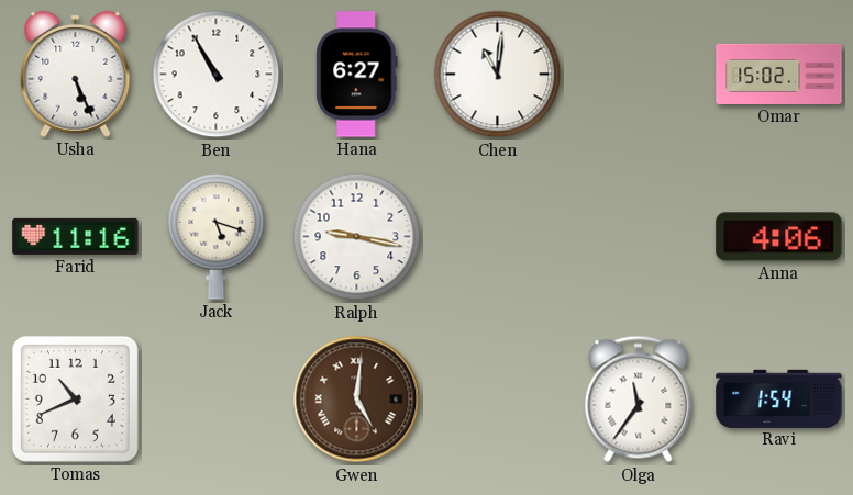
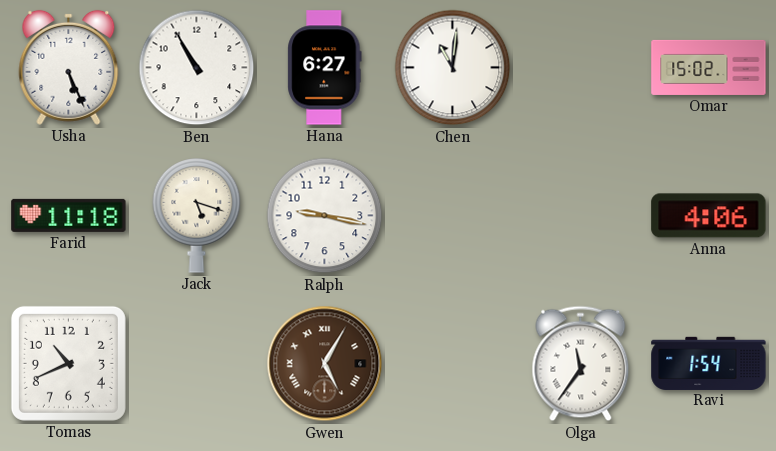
Farid: 11:16 -> 11:18
Gwen: 5:01 -> 5:05
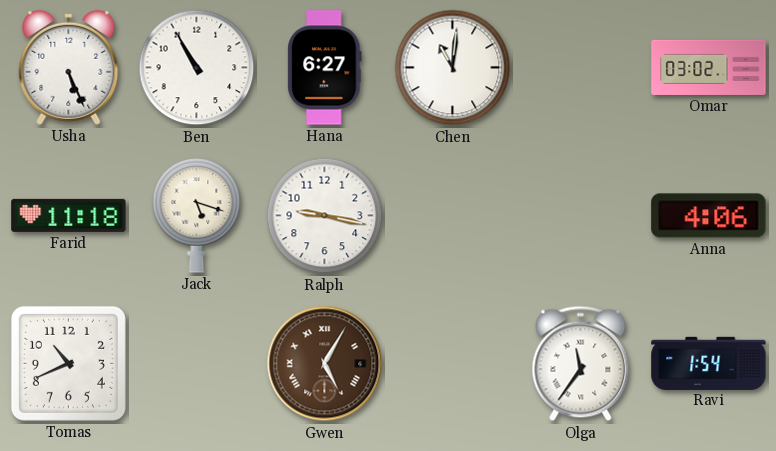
Omar: 15:02 -> 03:02
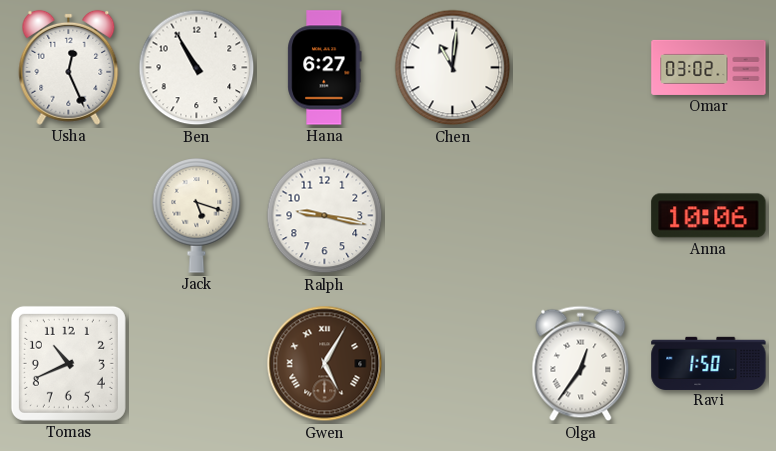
Usha: 5:26 -> 12:26
Farid: 11:18 -> none
Anna: 4:06 -> 10:06
Olga: 11:36 -> 12:36
Ravi: 1:54 -> 1:50
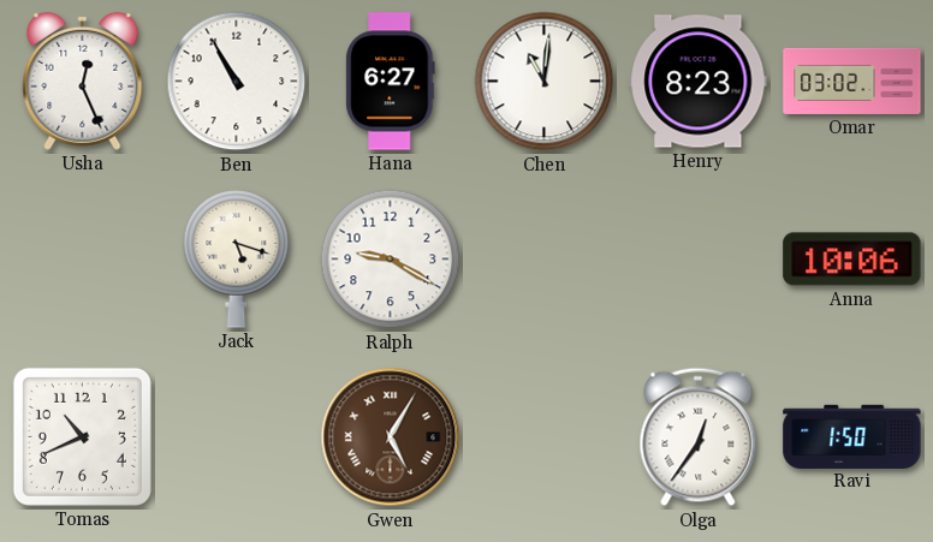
Henry: none -> 8:23
Ralph: 9:17 -> 9:20
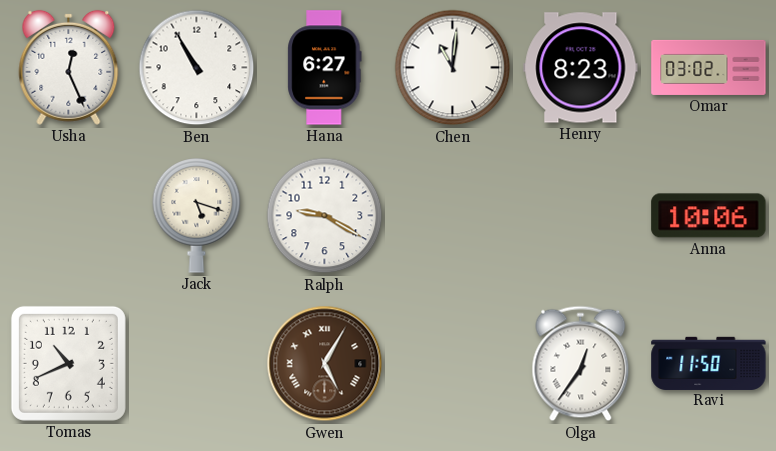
Ravi: 1:50 -> 11:50
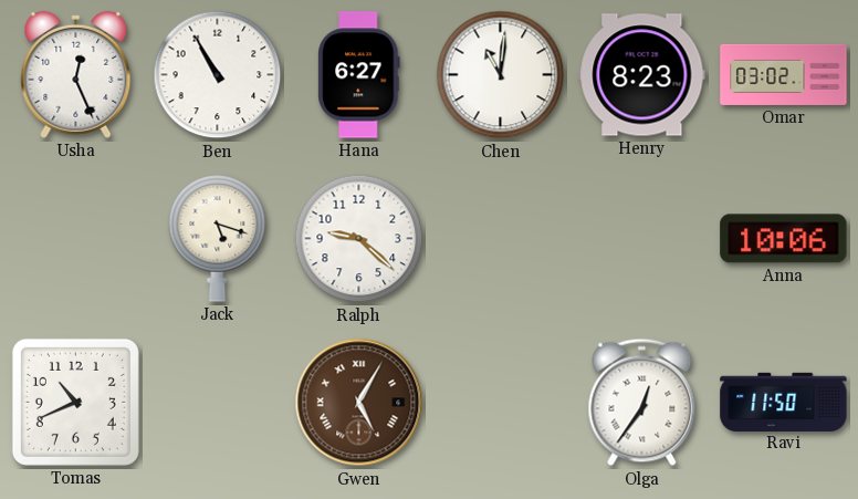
Ralph: 9:20 -> 9:22
